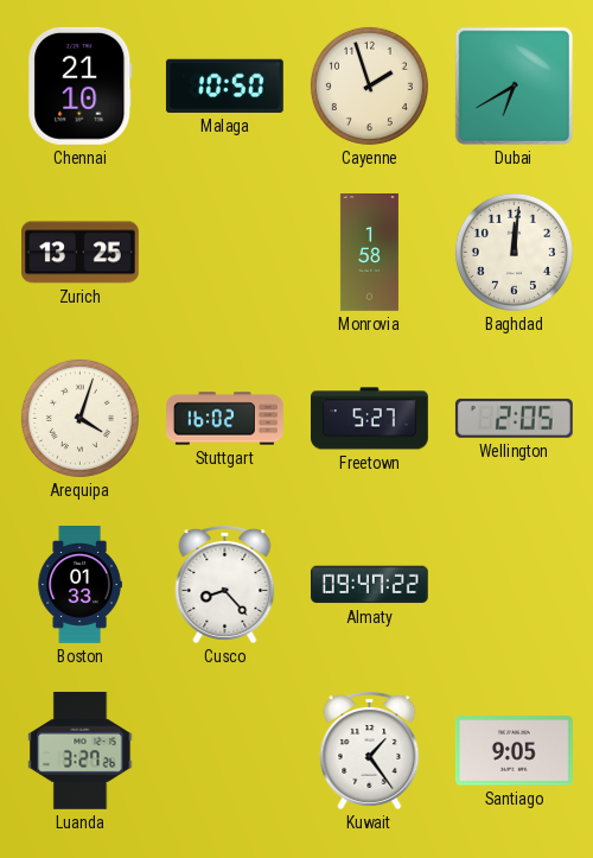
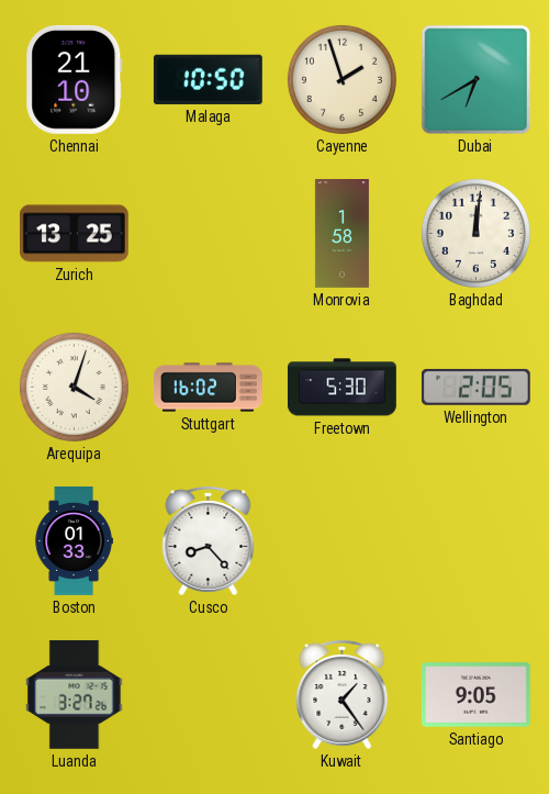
Freetown: 5:27 -> 5:30
Almaty: 09:47 -> none
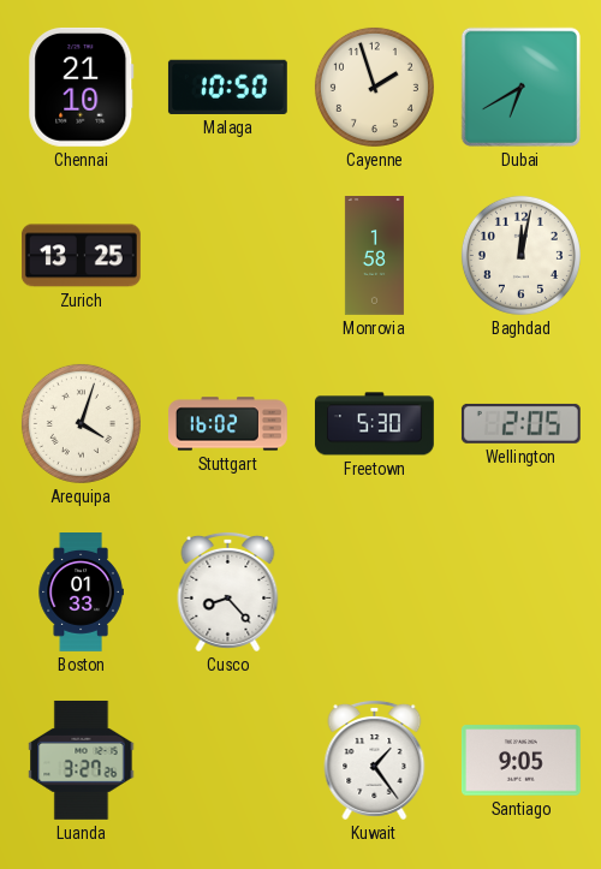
Baghdad: 12:01 -> 12:02
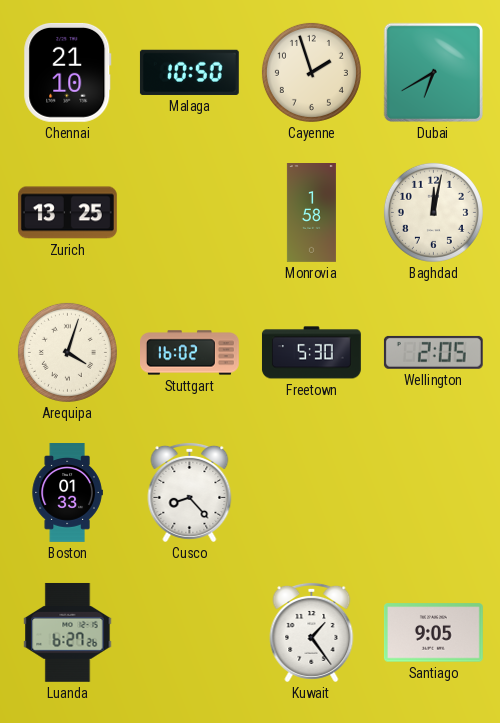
Luanda: 3:27 -> 6:27
